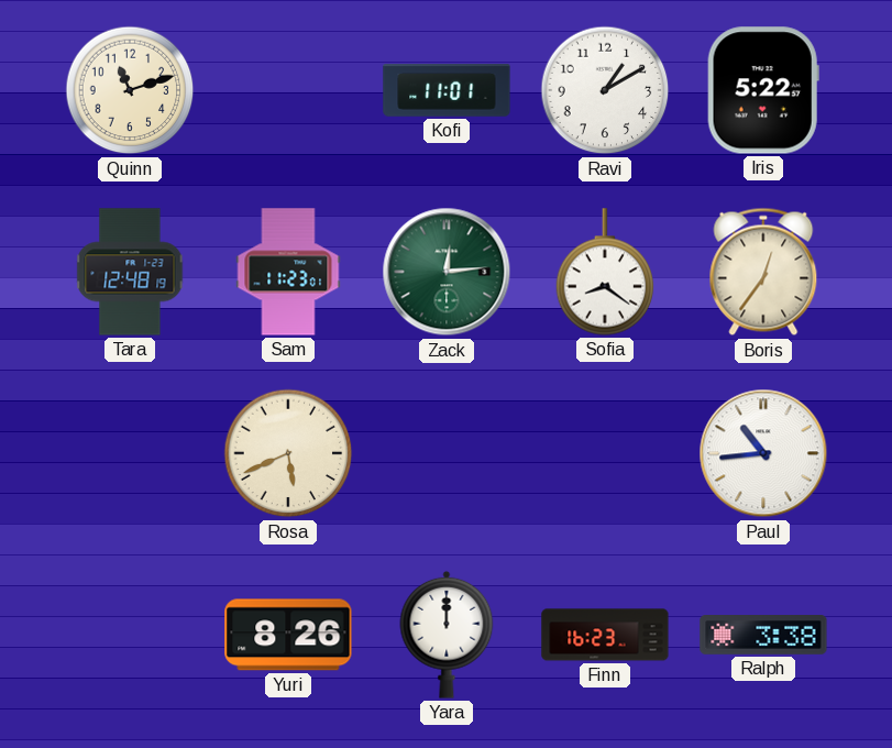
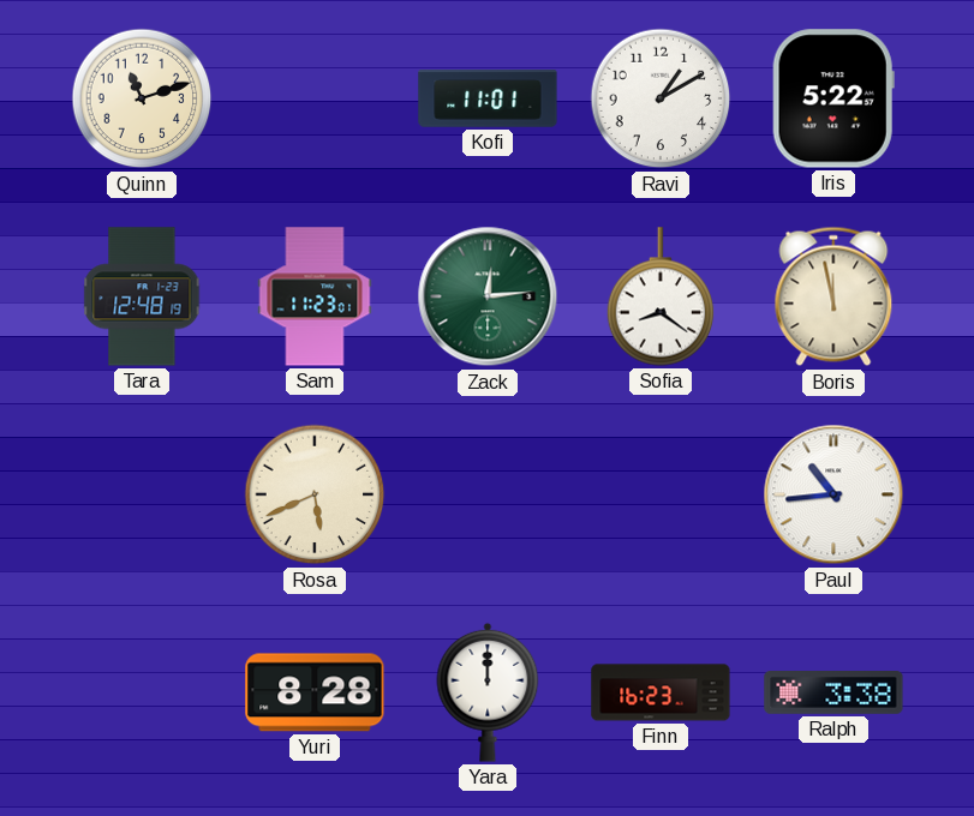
Boris: 12:36 -> 11:58
Yuri: 8:26 -> 8:28
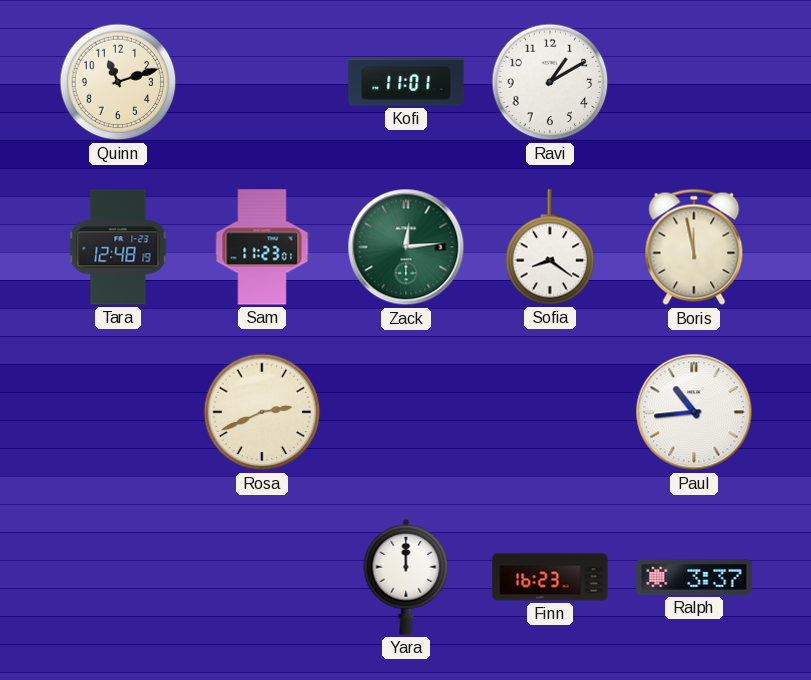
Iris: 5:22 -> none
Rosa: 5:41 -> 2:41
Yuri: 8:28 -> none
Ralph: 3:38 -> 3:37
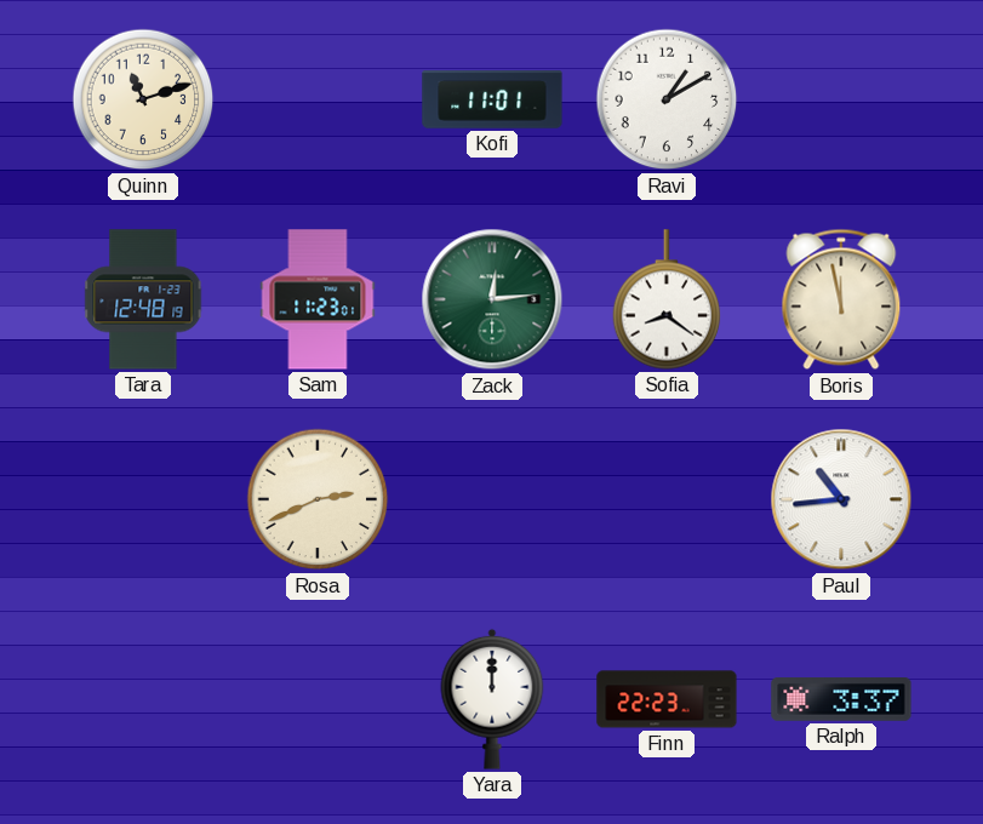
Finn: 16:23 -> 22:23
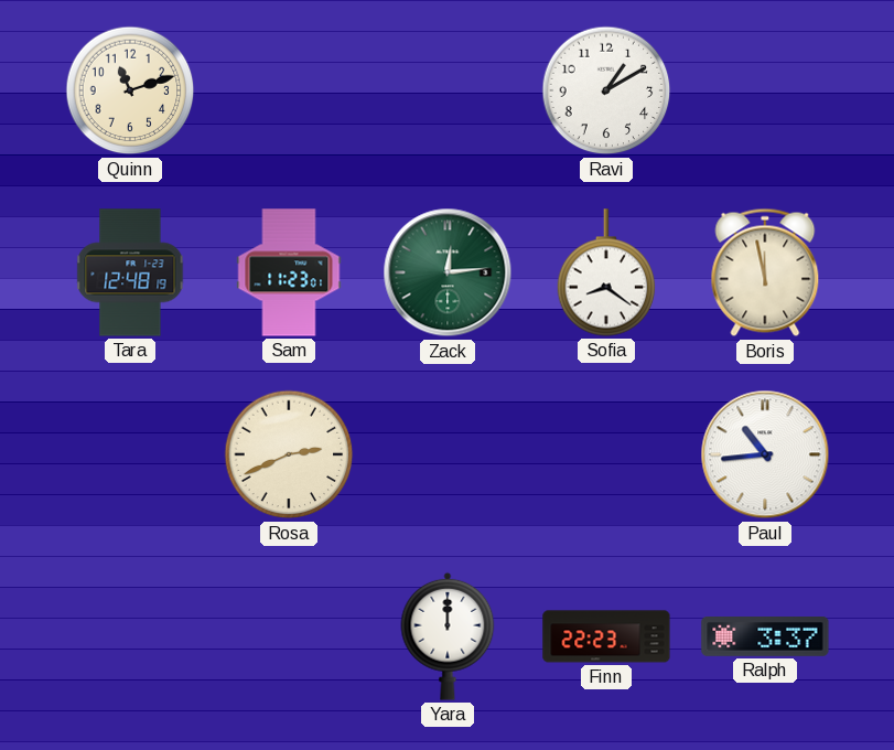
Kofi: 11:01 -> none
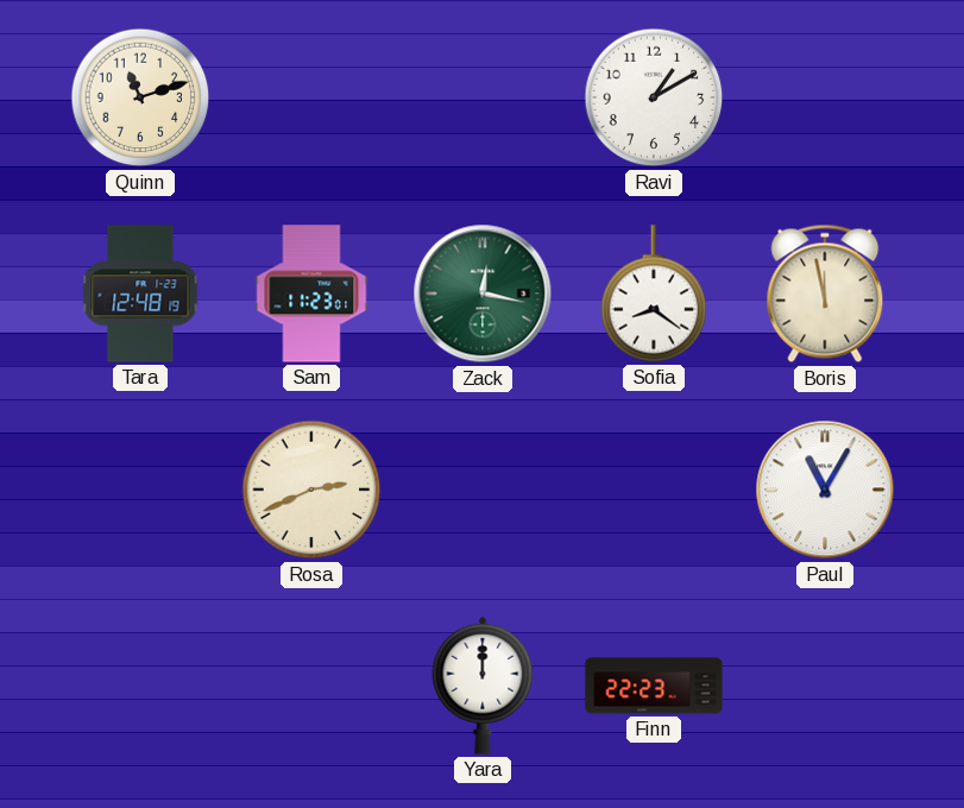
Zack: 12:14 -> 12:17
Paul: 10:44 -> 11:05
Ralph: 3:37 -> none
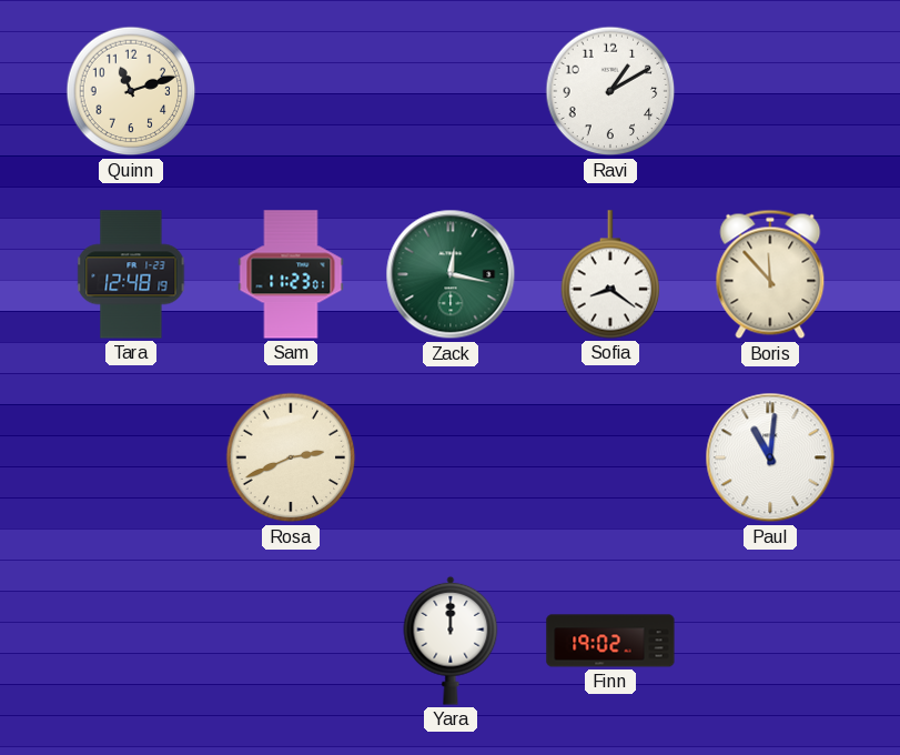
Boris: 11:58 -> 11:53
Paul: 11:05 -> 11:01
Finn: 22:23 -> 19:02
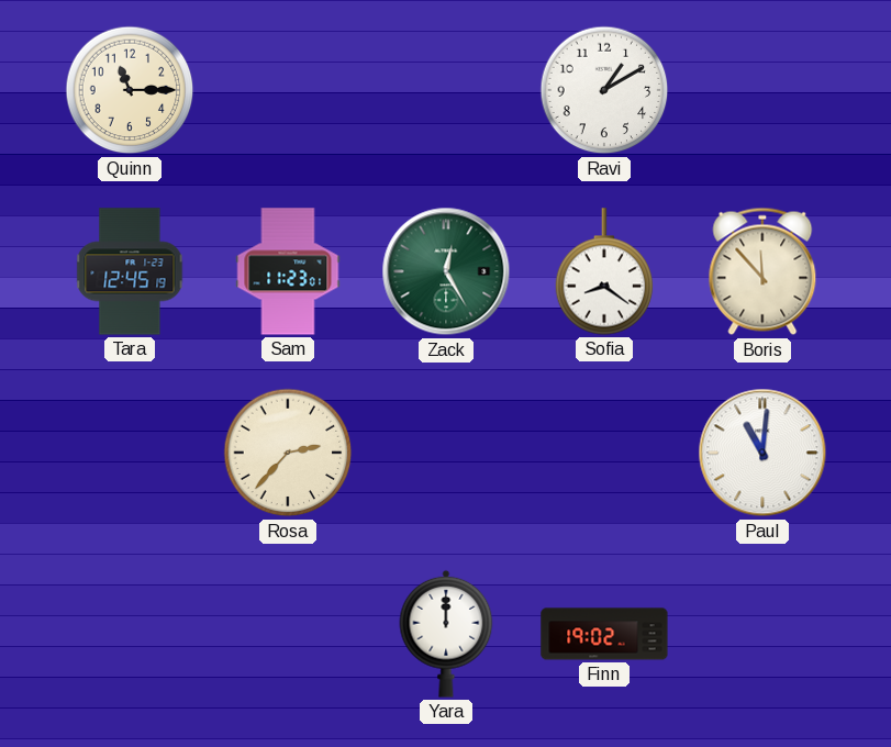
Quinn: 11:12 -> 11:15
Tara: 12:48 -> 12:45
Zack: 12:17 -> 12:25
Rosa: 2:41 -> 2:37
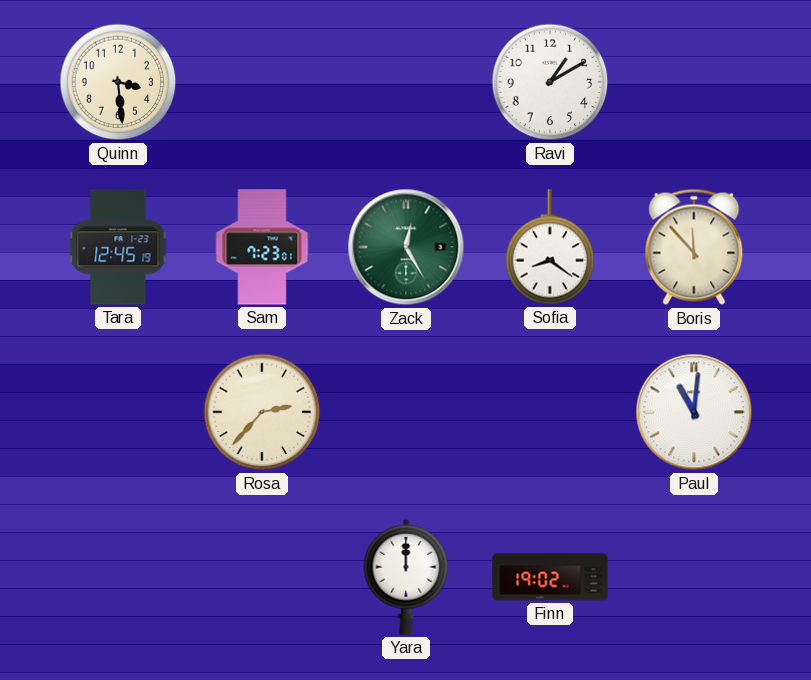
Quinn: 11:15 -> 3:29
Sam: 11:23 -> 7:23
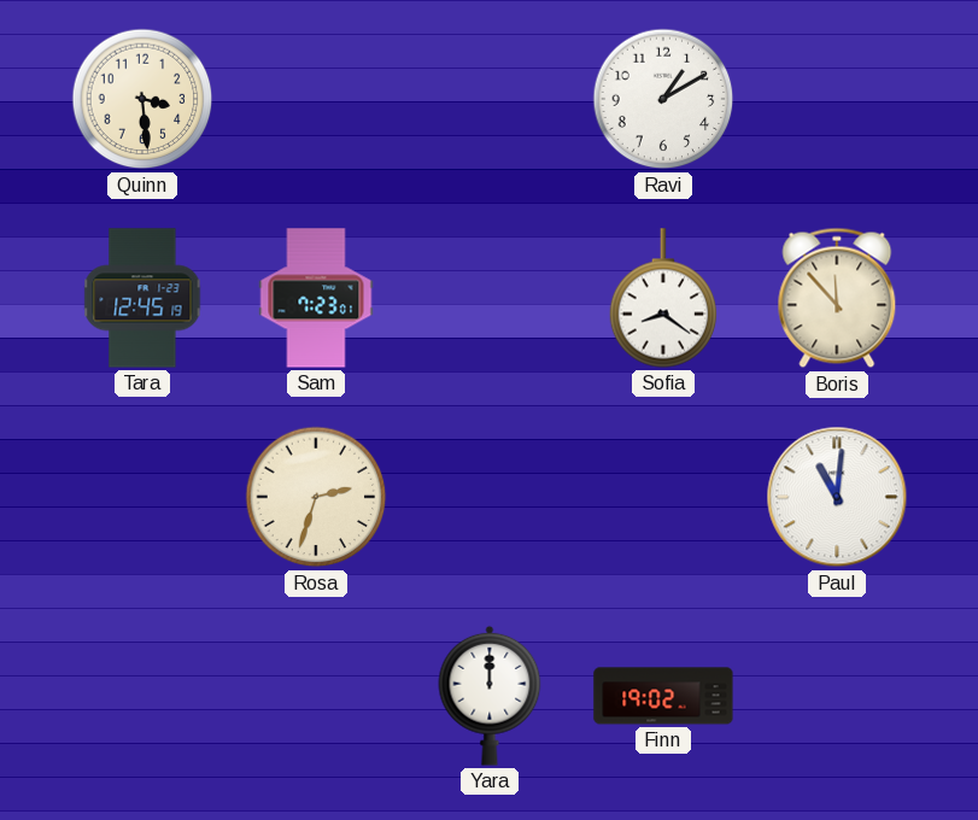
Zack: 12:25 -> none
Rosa: 2:37 -> 2:33
